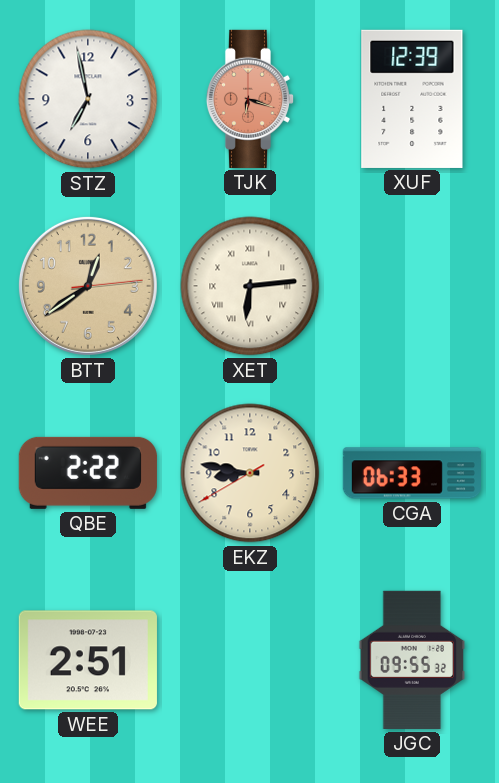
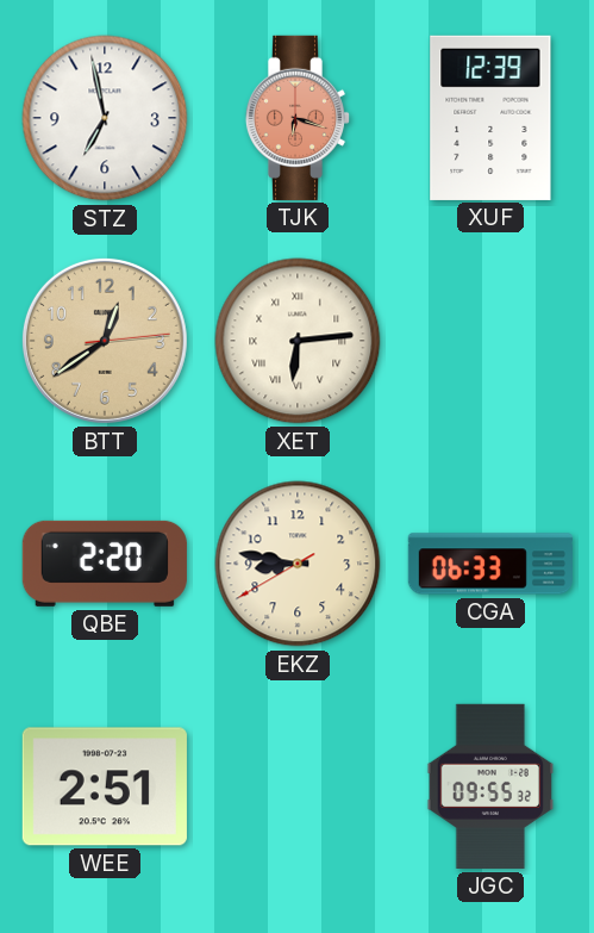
QBE: 2:22 -> 2:20
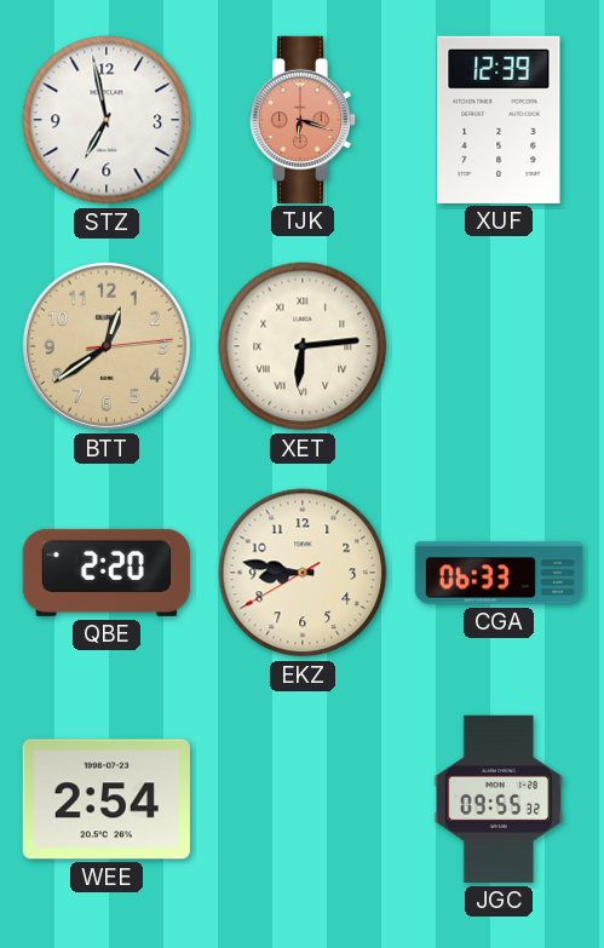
WEE: 2:51 -> 2:54
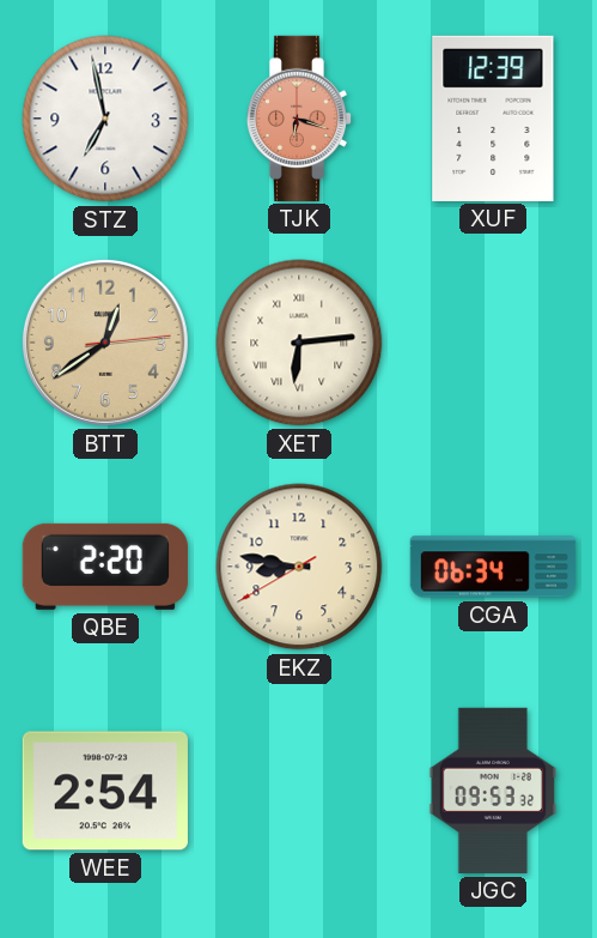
CGA: 06:33 -> 06:34
JGC: 09:55 -> 09:53
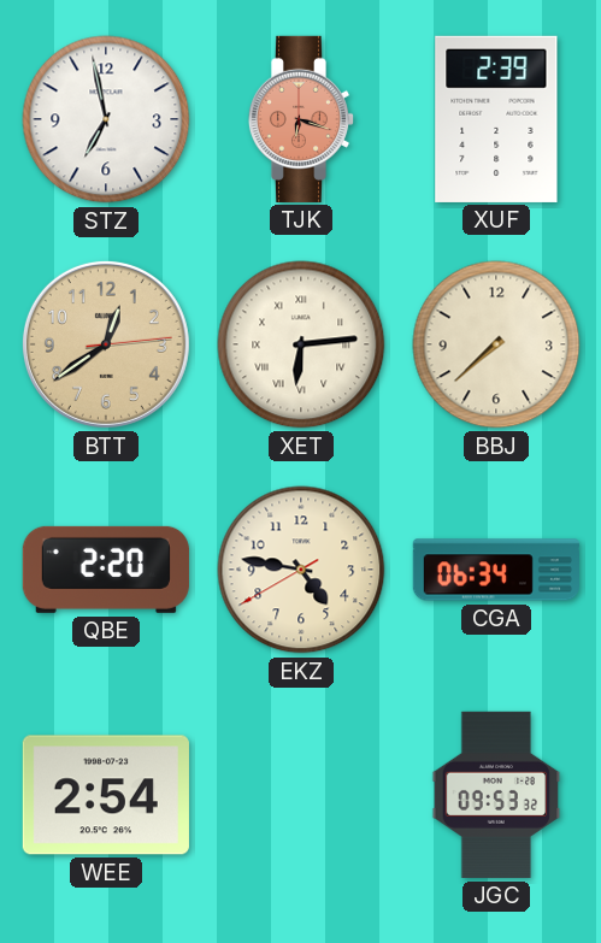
XUF: 12:39 -> 2:39
BBJ: none -> 7:38
EKZ: 8:46 -> 4:46
